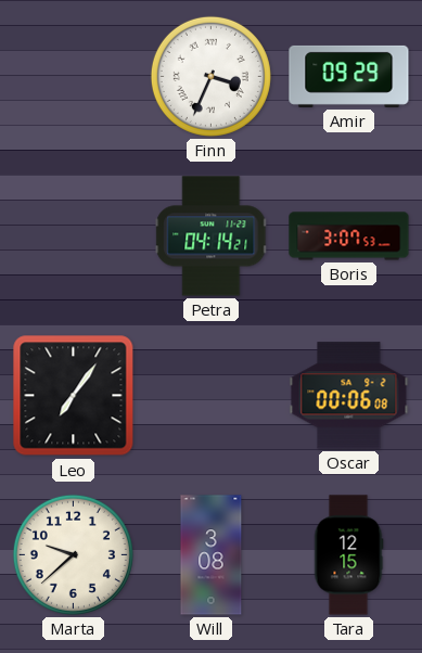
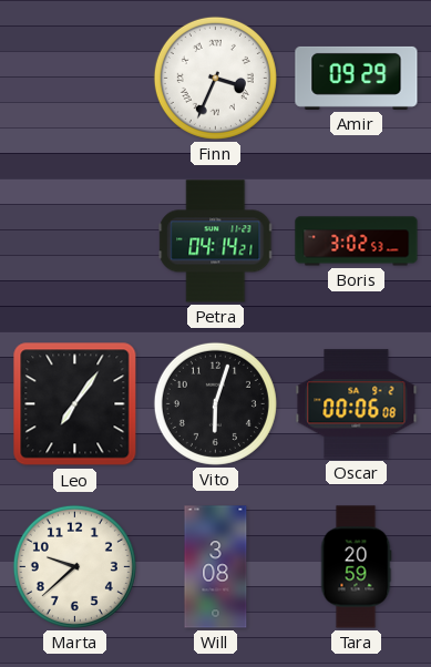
Boris: 3:07 -> 3:02
Vito: none -> 6:03
Tara: 12:15 -> 20:59
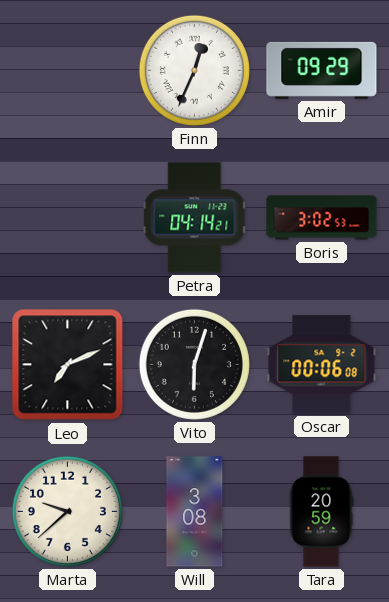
Finn: 3:34 -> 12:34
Leo: 7:06 -> 7:11
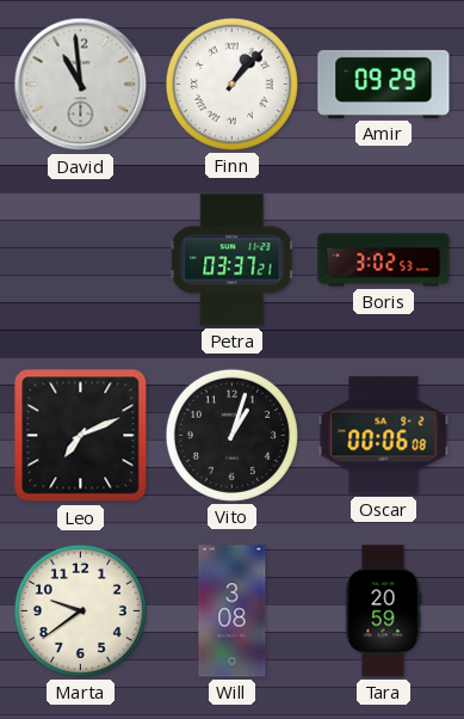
David: none -> 10:59
Finn: 12:34 -> 1:07
Petra: 04:14 -> 03:37
Vito: 6:03 -> 1:03
Marta: 9:38 -> 9:39
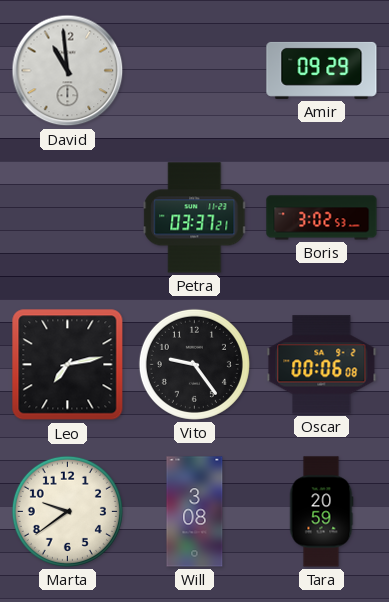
Finn: 1:07 -> none
Leo: 7:11 -> 7:13
Vito: 1:03 -> 9:24
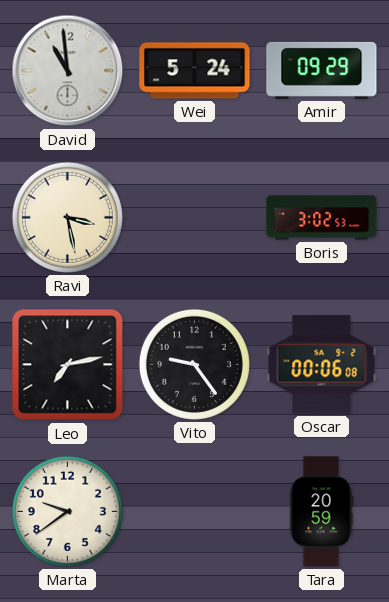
Wei: none -> 5:24
Ravi: none -> 3:28
Petra: 03:37 -> none
Will: 3:08 -> none
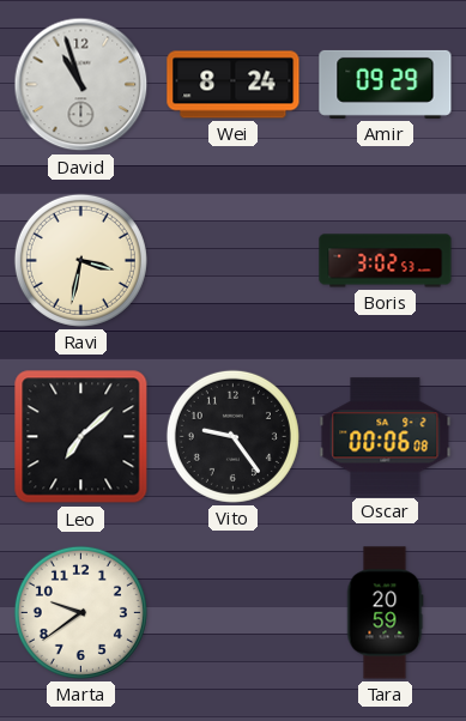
David: 10:59 -> 10:57
Wei: 5:24 -> 8:24
Ravi: 3:28 -> 3:32
Leo: 7:13 -> 7:08
